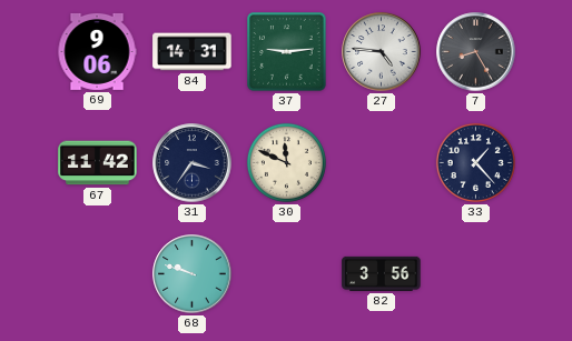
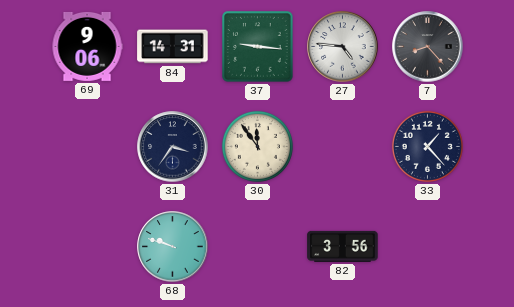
37: 9:14 -> 9:16
7: 8:25 -> 8:23
67: 11:42 -> none
30: 11:49 -> 11:54
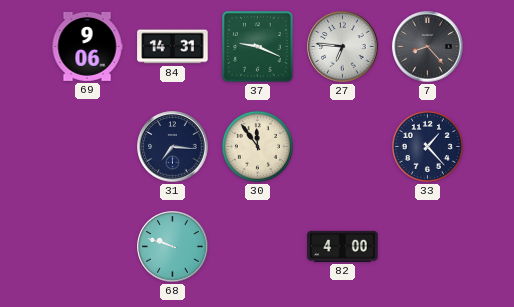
37: 9:16 -> 9:19
27: 4:46 -> 6:46
31: 3:36 -> 7:16
82: 3:56 -> 4:00
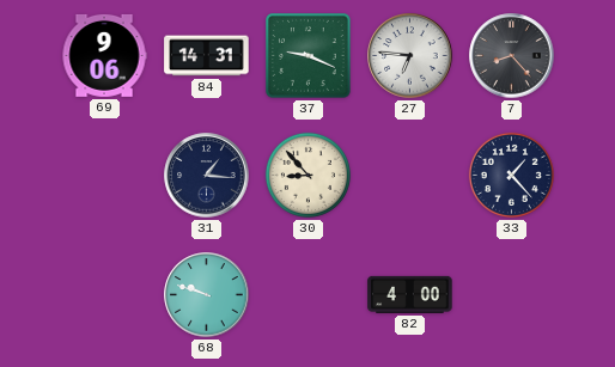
31: 7:16 -> 1:16
30: 11:54 -> 8:53
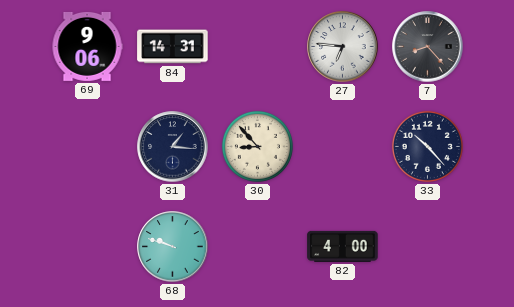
37: 9:19 -> none
33: 1:23 -> 10:23
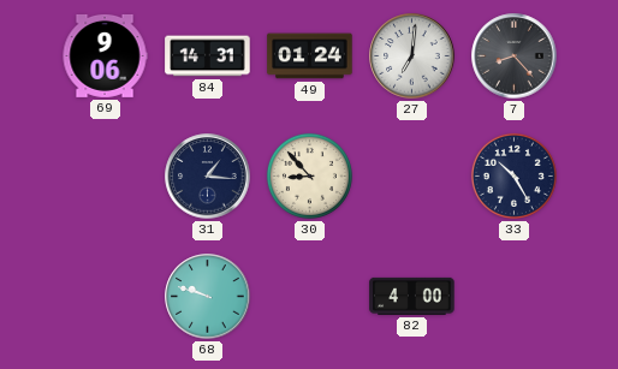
49: none -> 01:24
27: 6:46 -> 7:01
33: 10:23 -> 10:25
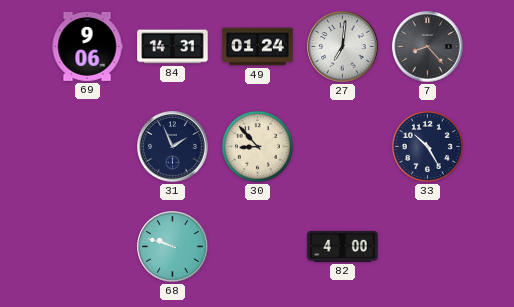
31: 1:16 -> 1:56
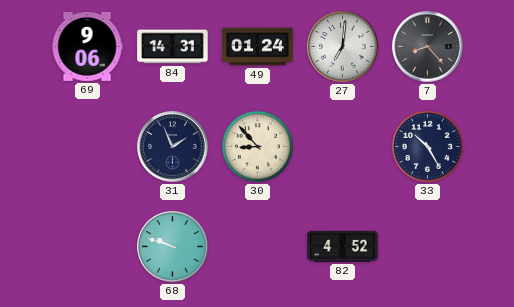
82: 4:00 -> 4:52
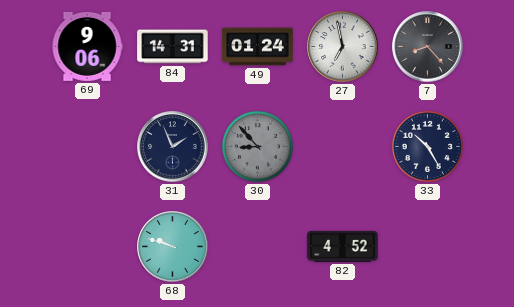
27: 7:01 -> 6:58
30 dial: cream -> grey
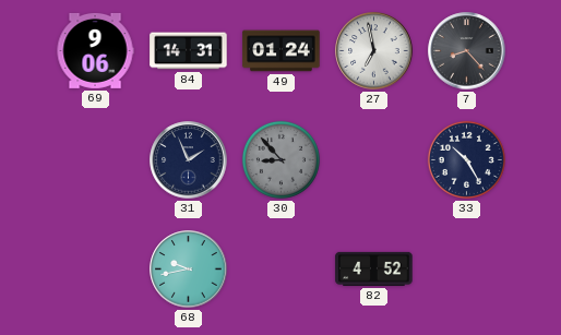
68: 9:48 -> 9:43
